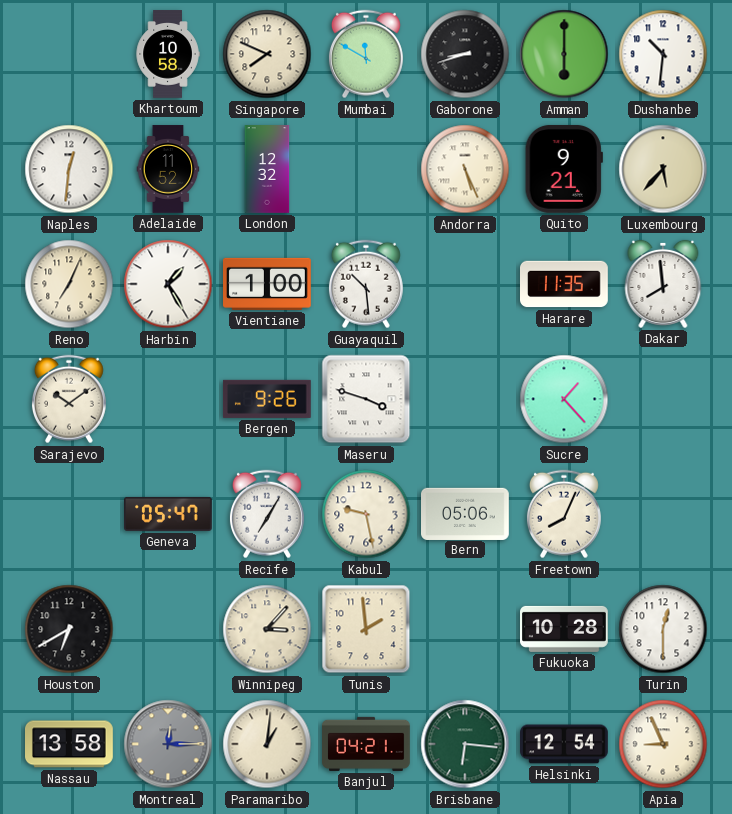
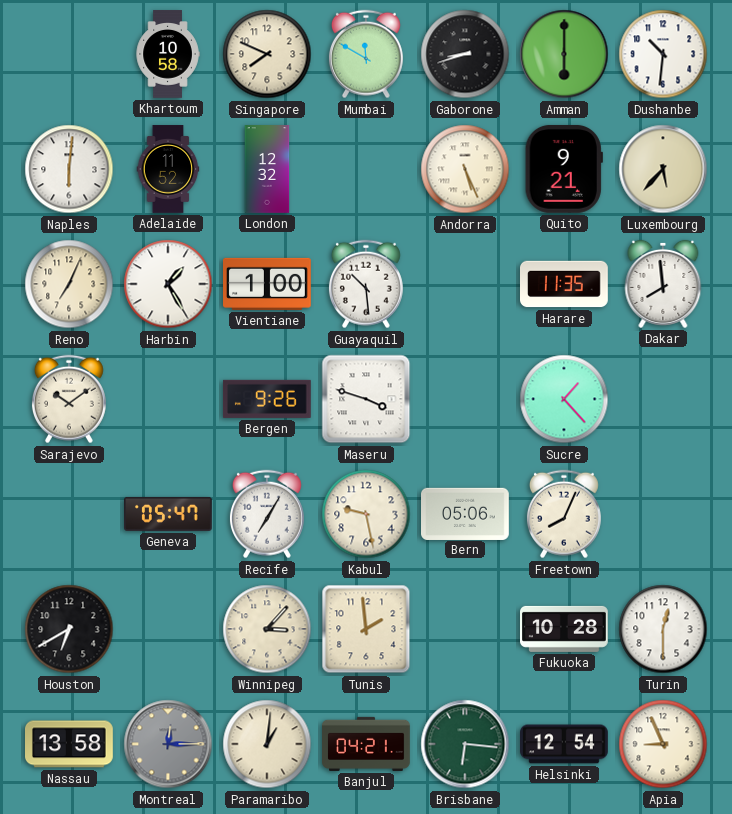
Naples: 12:31 -> 6:01
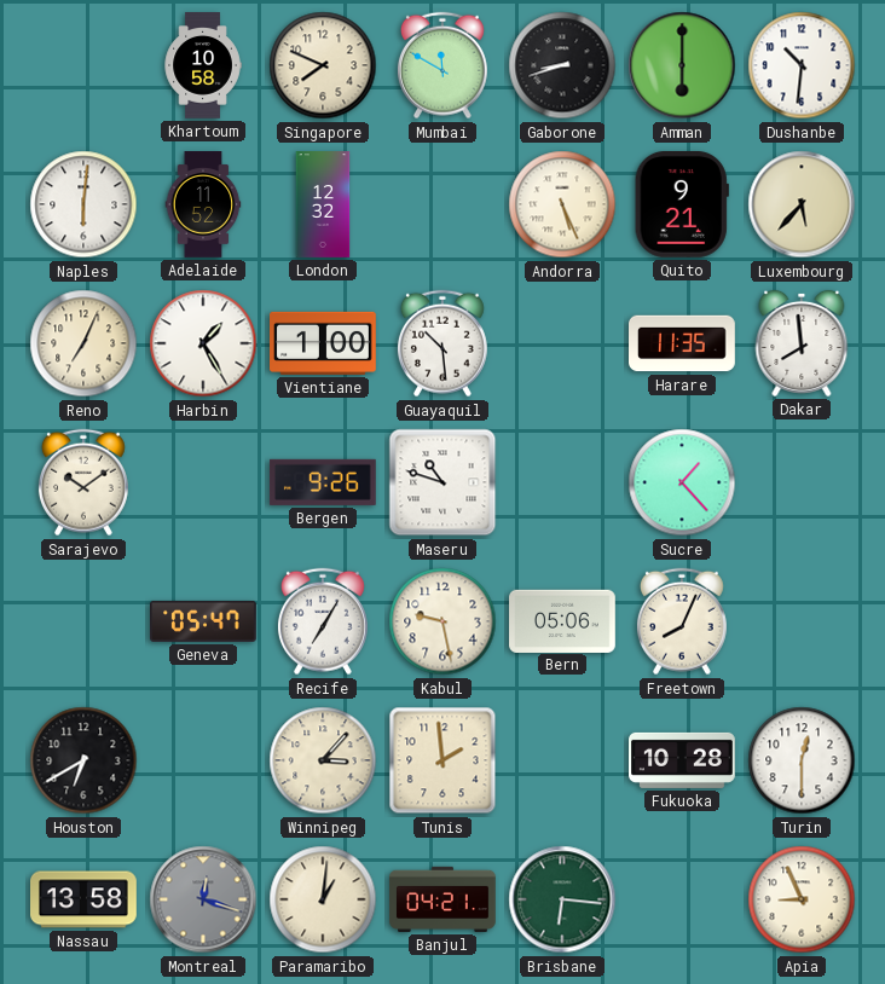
Maseru: 3:48 -> 10:48
Montreal: 12:15 -> 12:18
Helsinki: 12:54 -> none
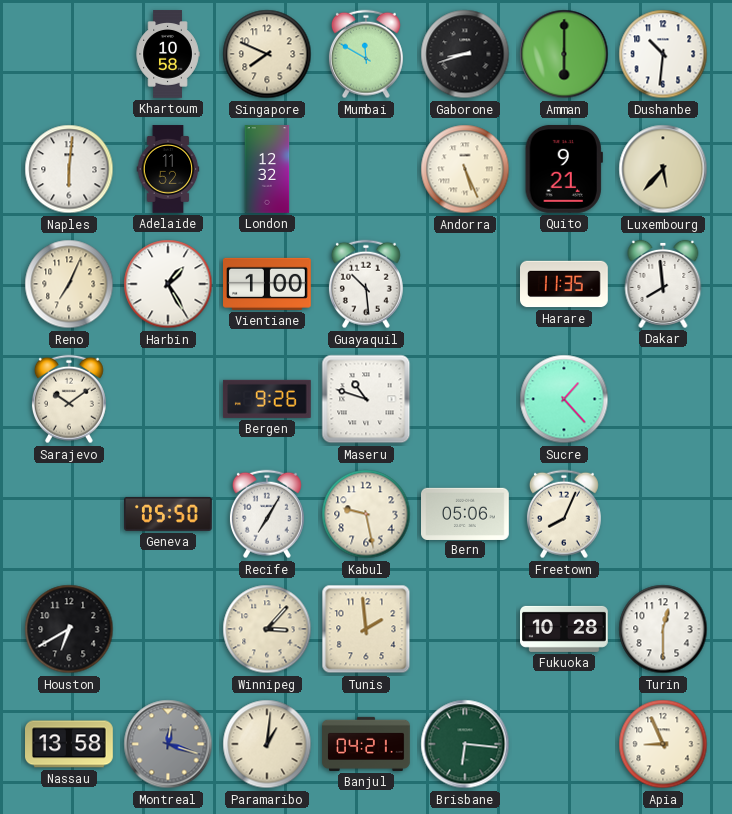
Geneva: 05:47 -> 05:50
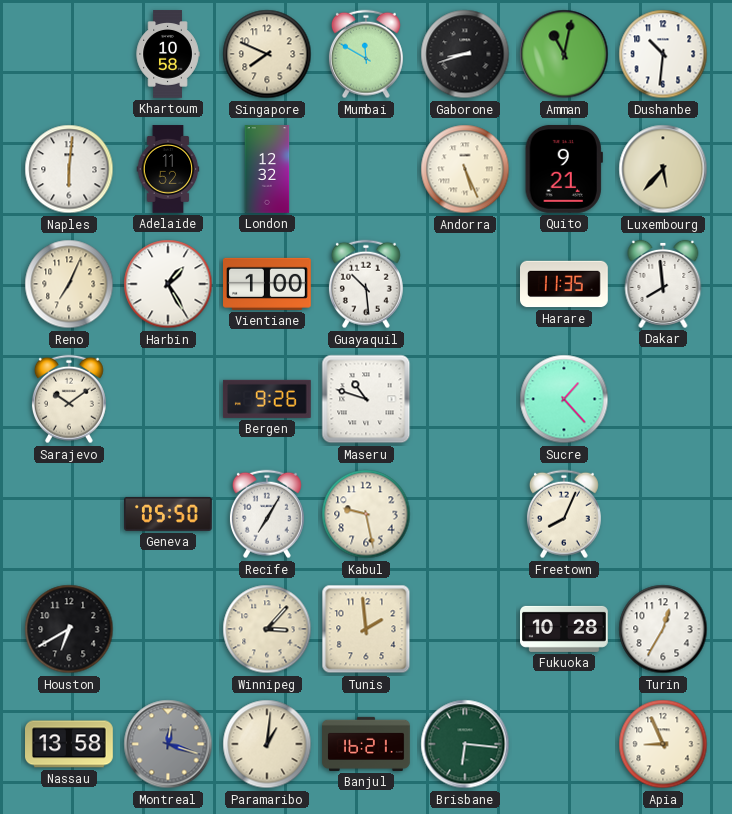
Amman: 6:00 -> 11:02
Bern: 05:06 -> none
Turin: 12:30 -> 12:35
Banjul: 04:21 -> 16:21
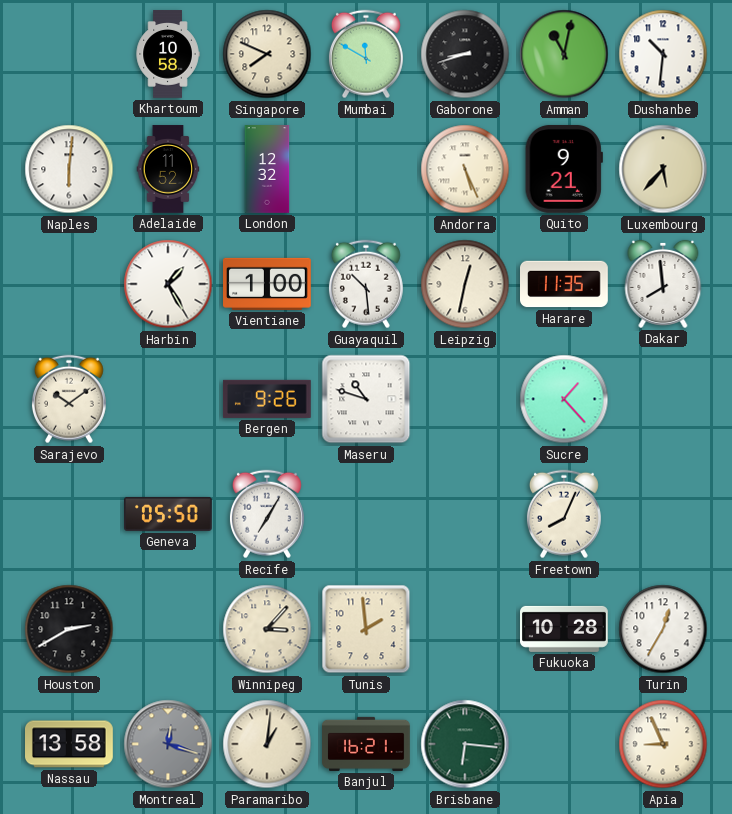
Reno: 7:04 -> none
Leipzig: none -> 12:32
Kabul: 9:28 -> none
Houston: 6:40 -> 2:40
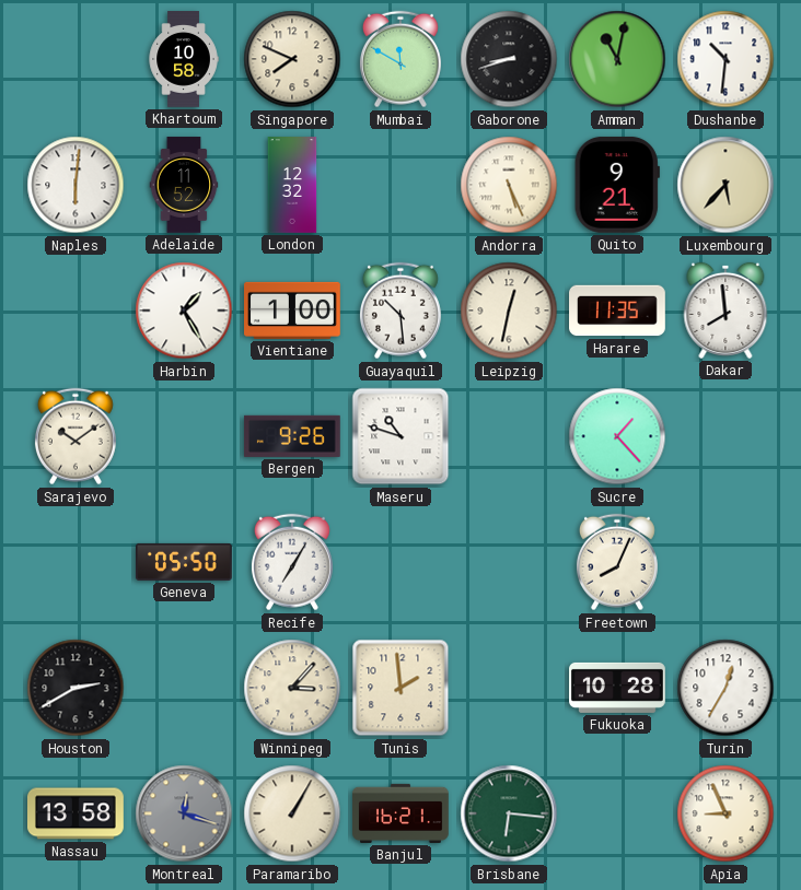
Paramaribo: 1:01 -> 1:05
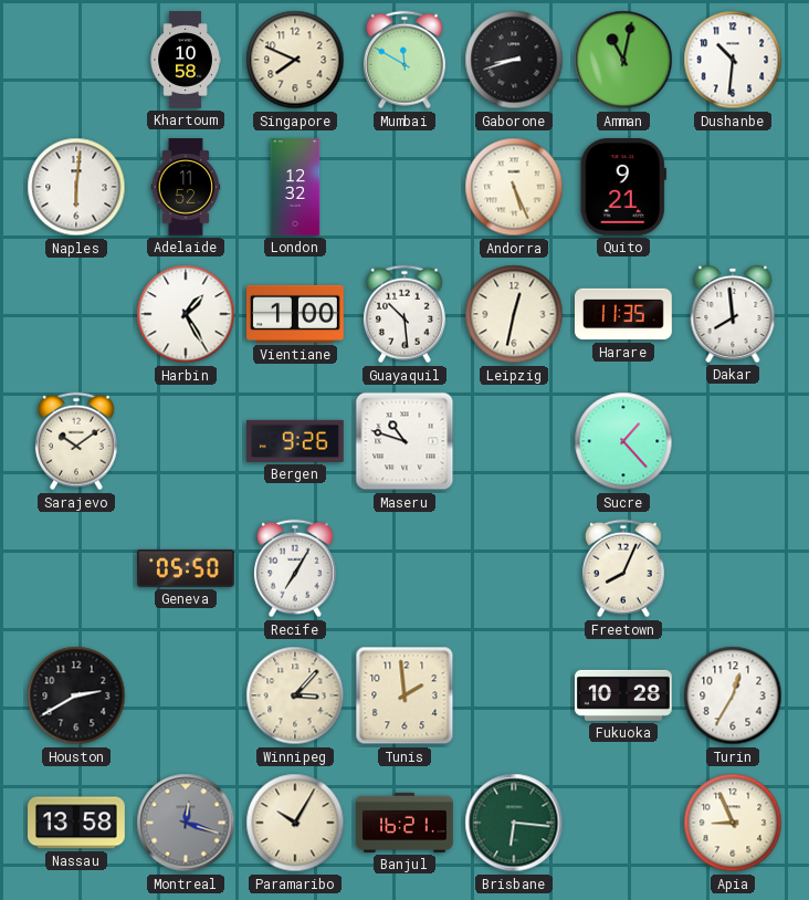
Luxembourg: 5:37 -> none
Paramaribo: 1:05 -> 10:05
